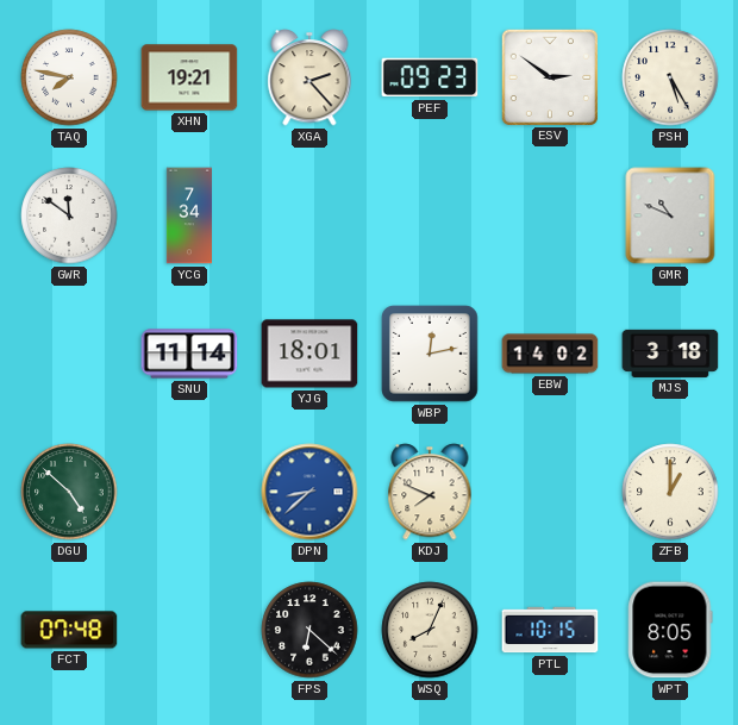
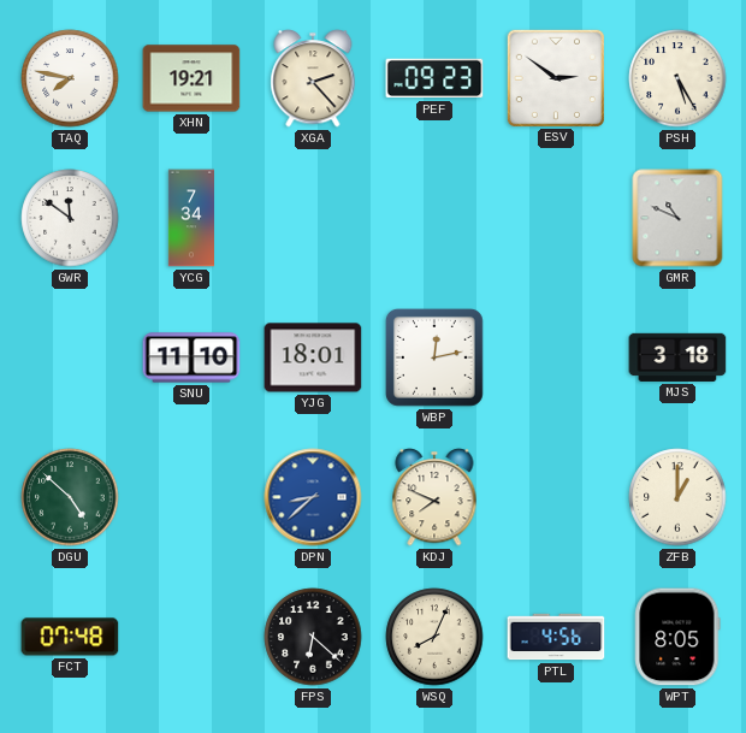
SNU: 11:14 -> 11:10
EBW: 14:02 -> none
PTL: 10:15 -> 4:56
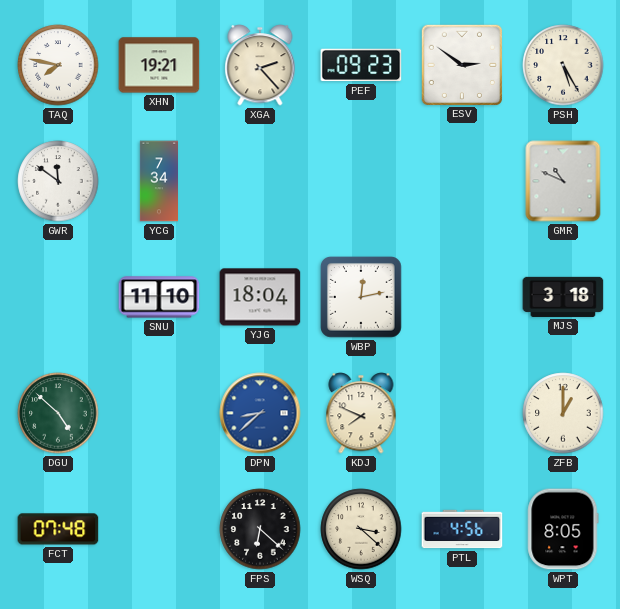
YJG: 18:01 -> 18:04
WSQ: 8:04 -> 3:22
